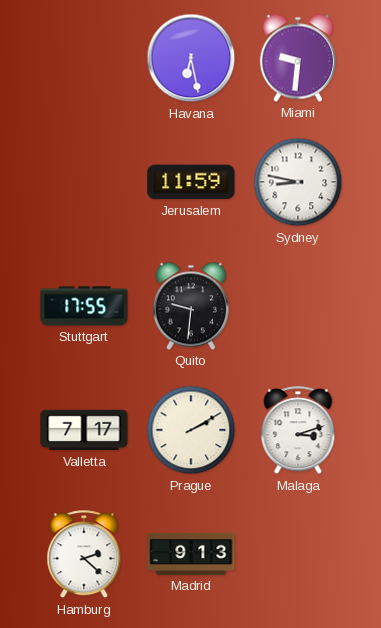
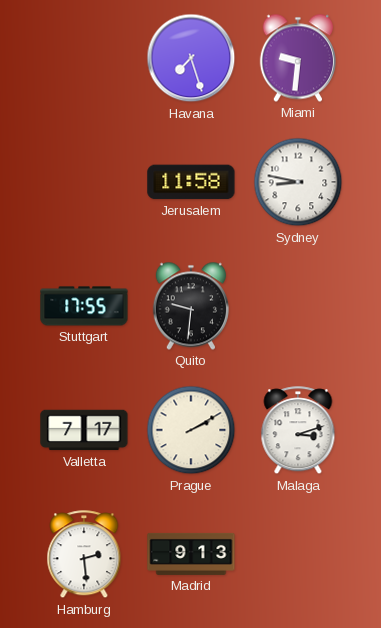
Havana: 6:28 -> 7:27
Jerusalem: 11:59 -> 11:58
Hamburg: 2:22 -> 2:29
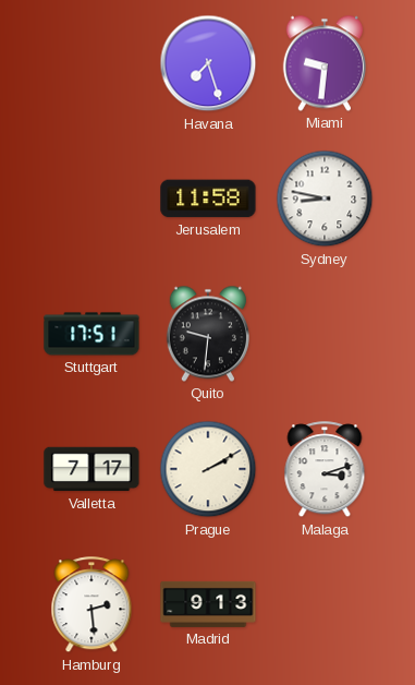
Stuttgart: 17:55 -> 17:51
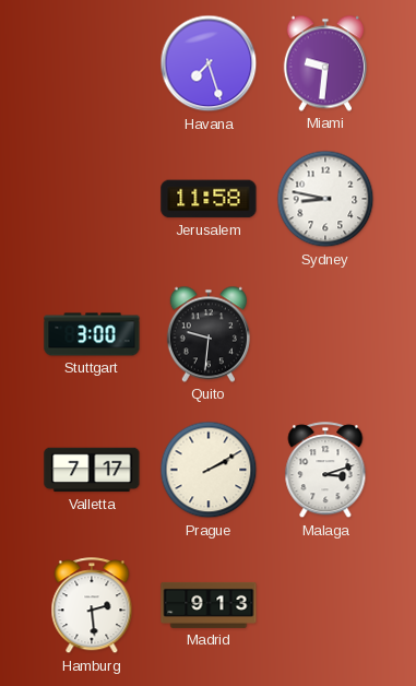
Stuttgart: 17:51 -> 3:00
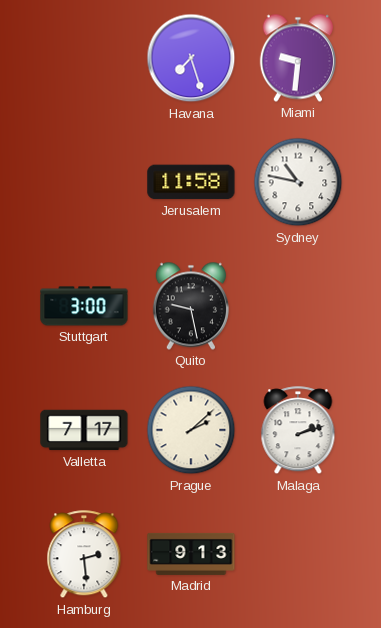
Sydney: 8:47 -> 10:47
Quito: 9:31 -> 9:28
Prague: 2:10 -> 2:08
Malaga: 3:12 -> 2:12
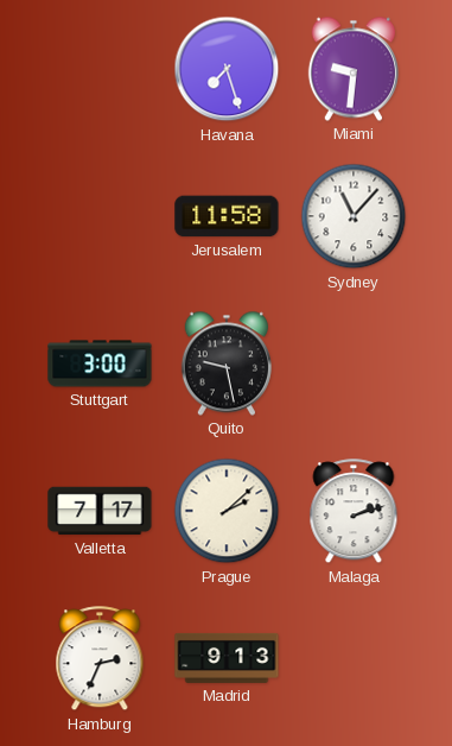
Sydney: 10:47 -> 11:07
Hamburg: 2:29 -> 2:34
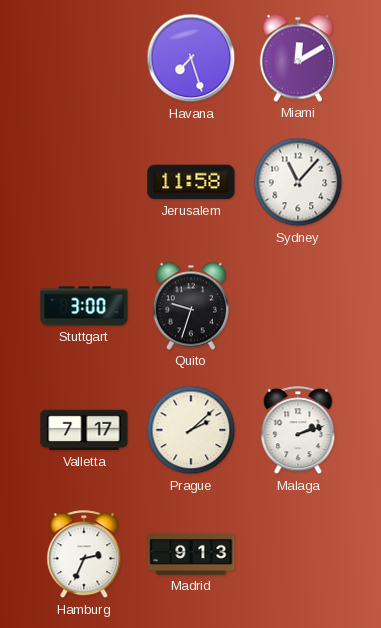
Miami: 9:31 -> 12:10
Quito: 9:28 -> 9:33
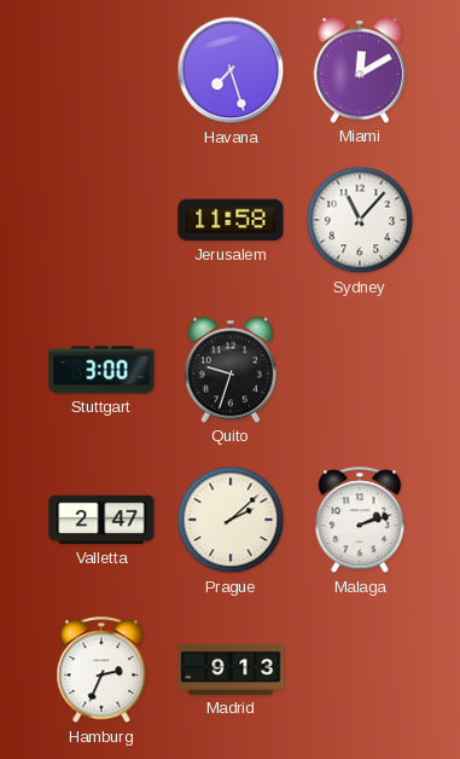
Valletta: 7:17 -> 2:47
